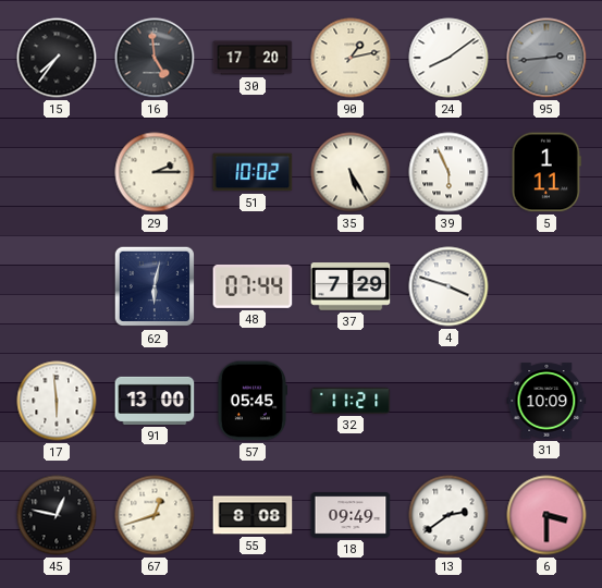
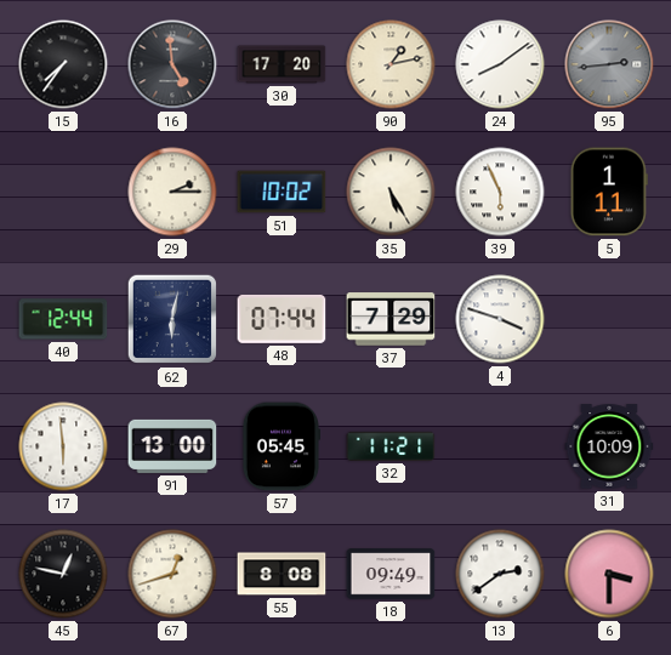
40: none -> 12:44
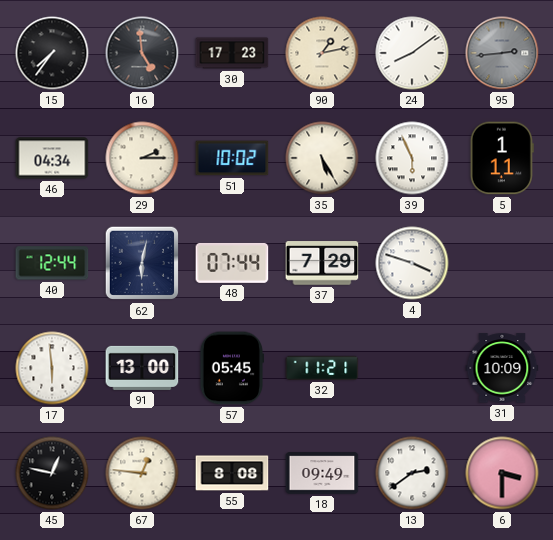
30: 17:20 -> 17:23
46: none -> 04:34
67: 12:42 -> 12:46
